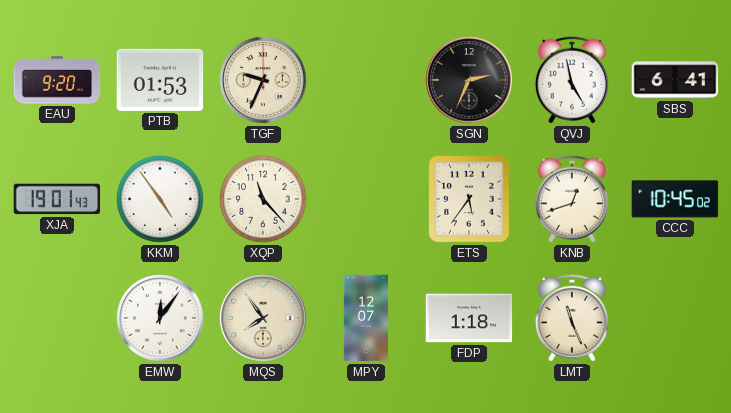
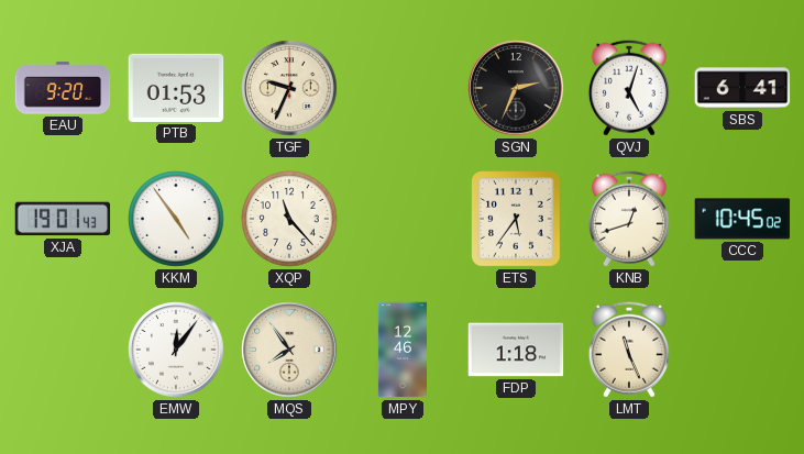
QVJ: 4:58 -> 5:03
MPY: 12:07 -> 12:46
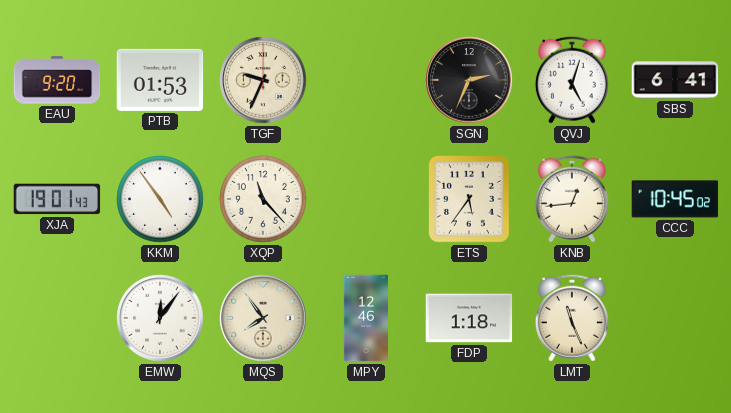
KNB: 12:42 -> 12:44
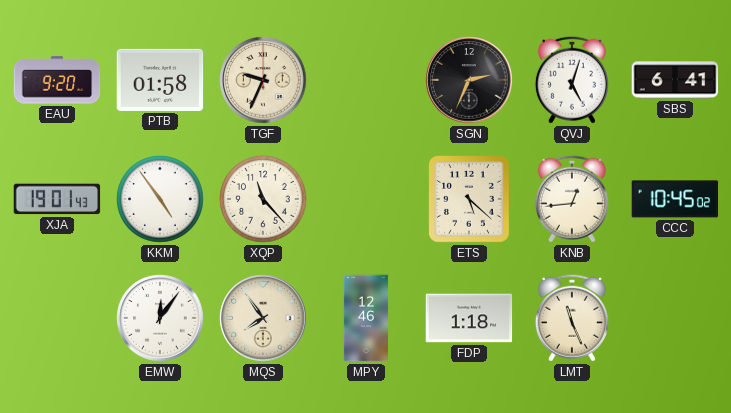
PTB: 01:53 -> 01:58
ETS: 5:36 -> 5:22
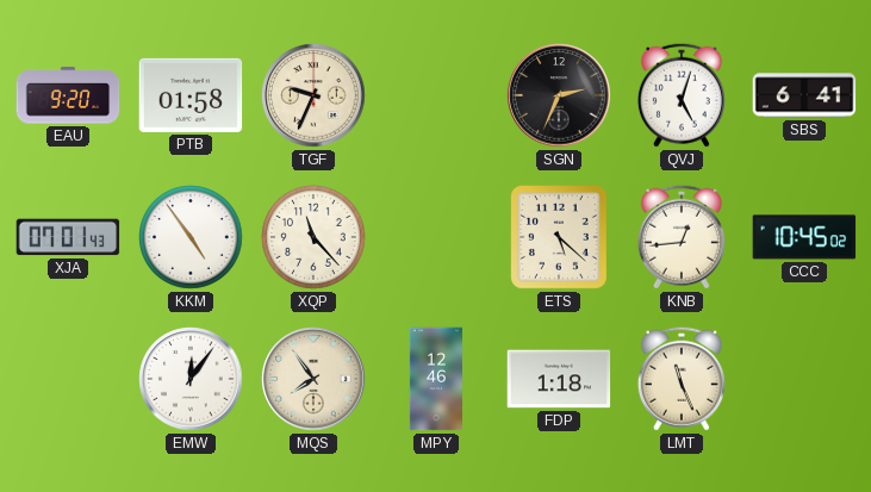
XJA: 19:01 -> 07:01
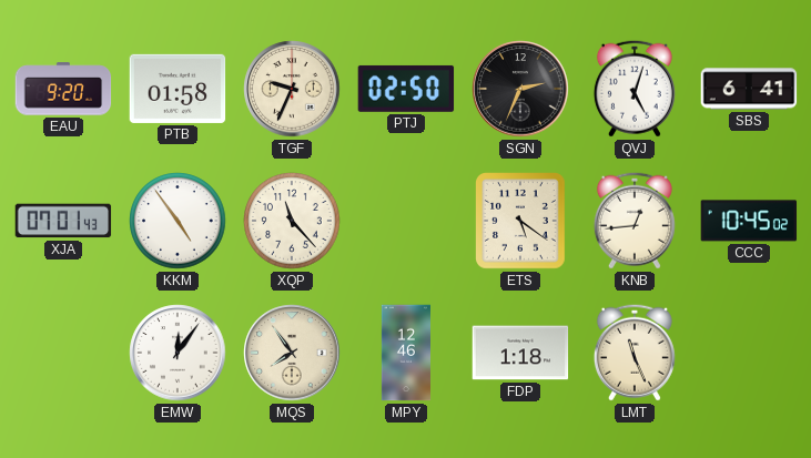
PTJ: none -> 02:50
ETS: 5:22 -> 5:21
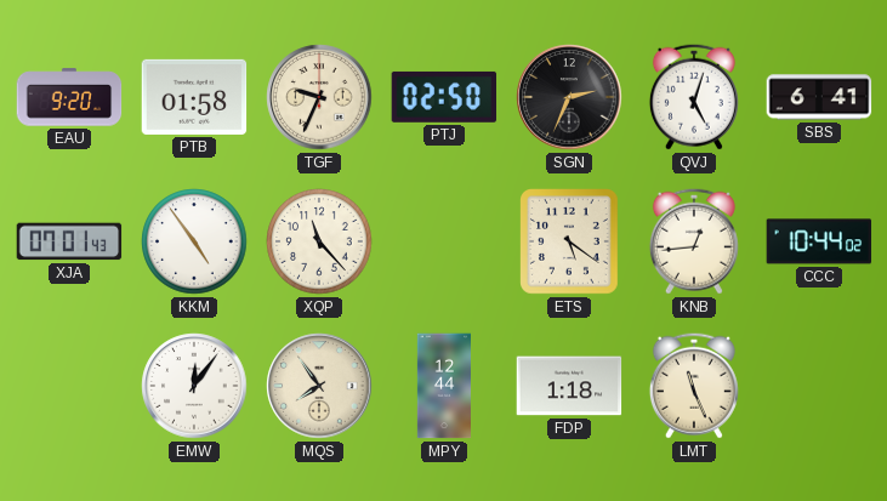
CCC: 10:45 -> 10:44
MPY: 12:46 -> 12:44
